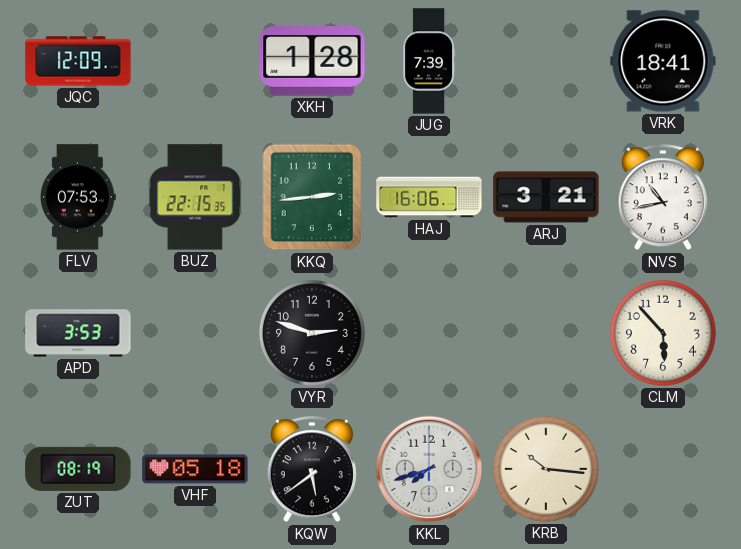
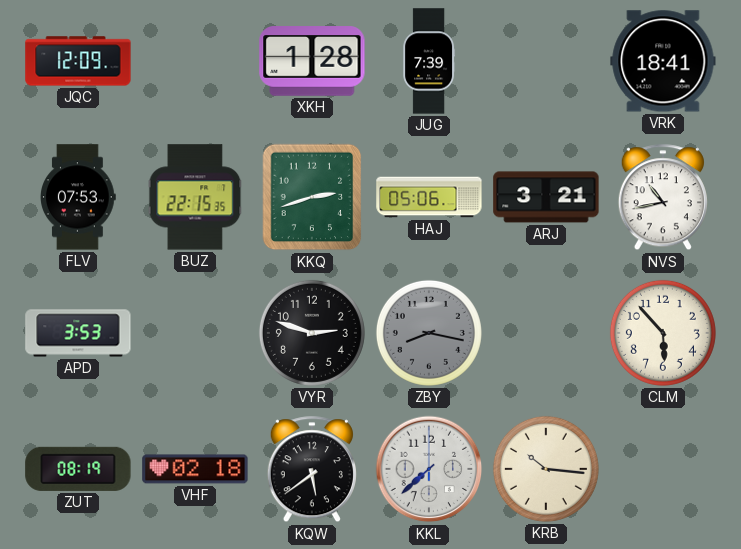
KKQ: 2:44 -> 2:42
HAJ: 16:06 -> 05:06
ZBY: none -> 8:17
VHF: 05:18 -> 02:18
KKL: 7:42 -> 7:38
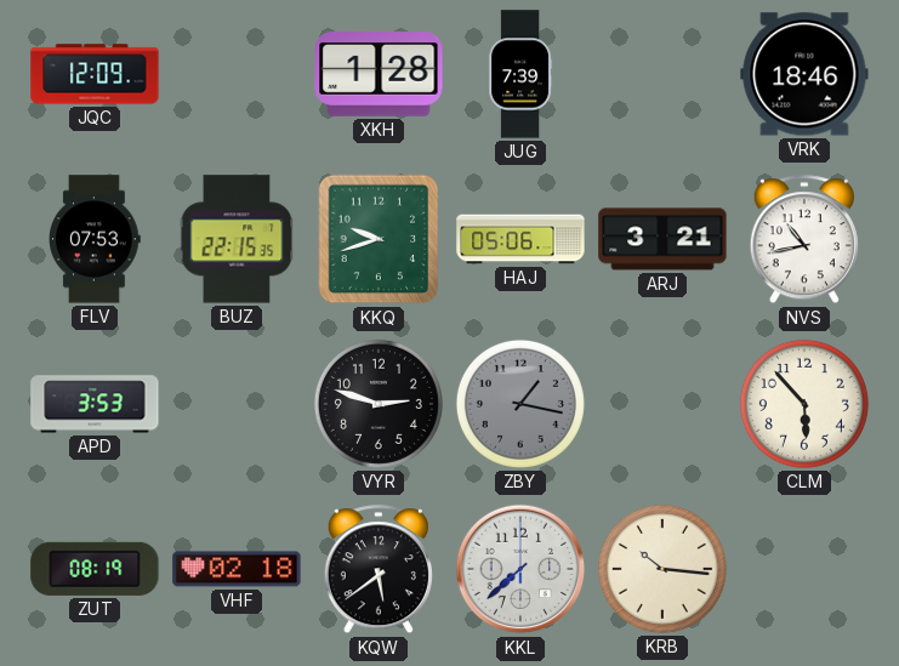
VRK: 18:41 -> 18:46
KKQ: 2:42 -> 9:42
ZBY: 8:17 -> 1:17
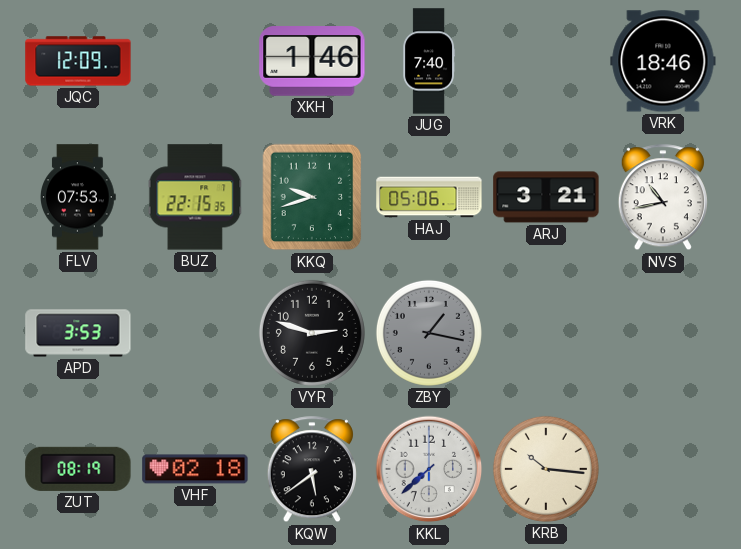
XKH: 1:28 -> 1:46
JUG: 7:39 -> 7:40
CLM: 5:53 -> none
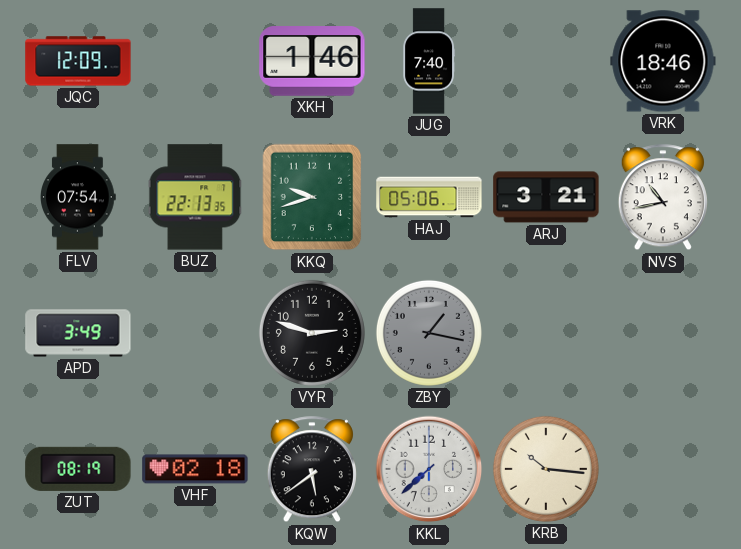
FLV: 07:53 -> 07:54
BUZ: 22:15 -> 22:13
APD: 3:53 -> 3:49
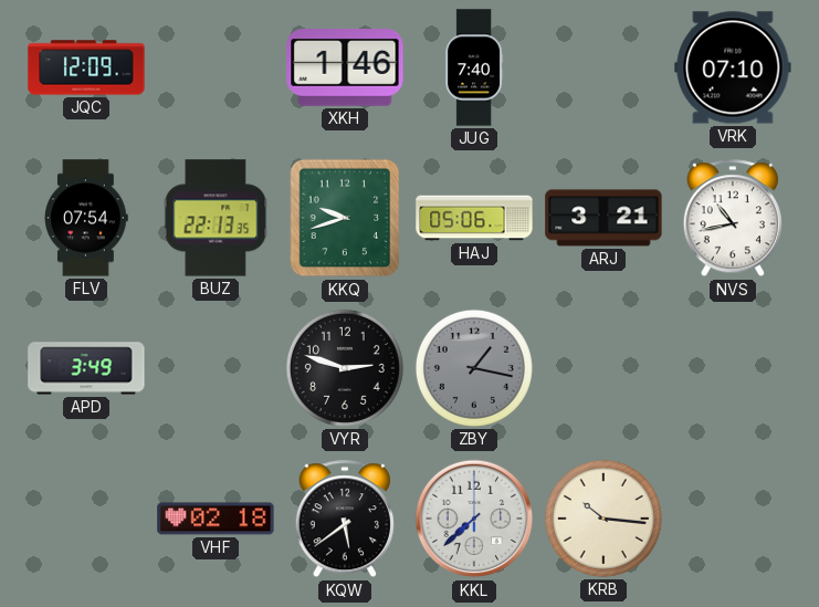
VRK: 18:46 -> 07:10
ZUT: 08:19 -> none
